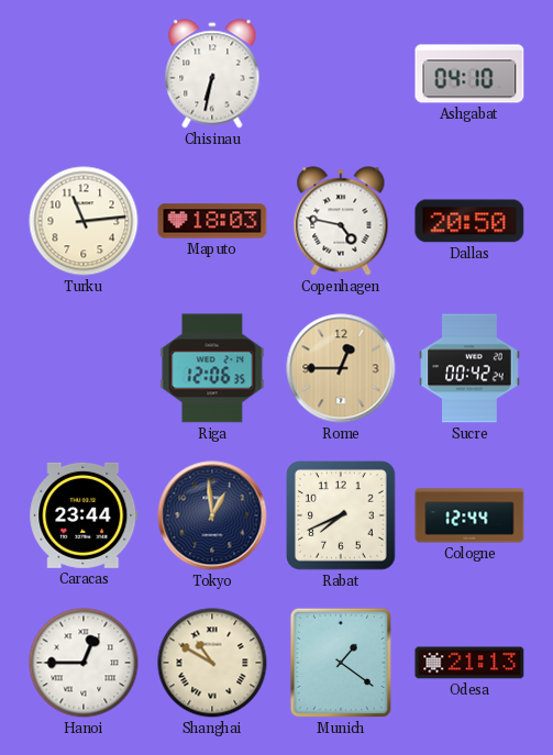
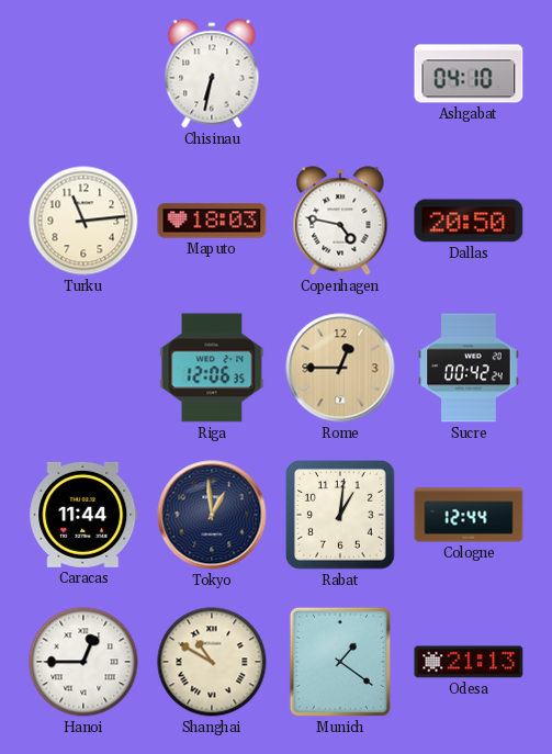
Caracas: 23:44 -> 11:44
Rabat: 7:41 -> 1:01
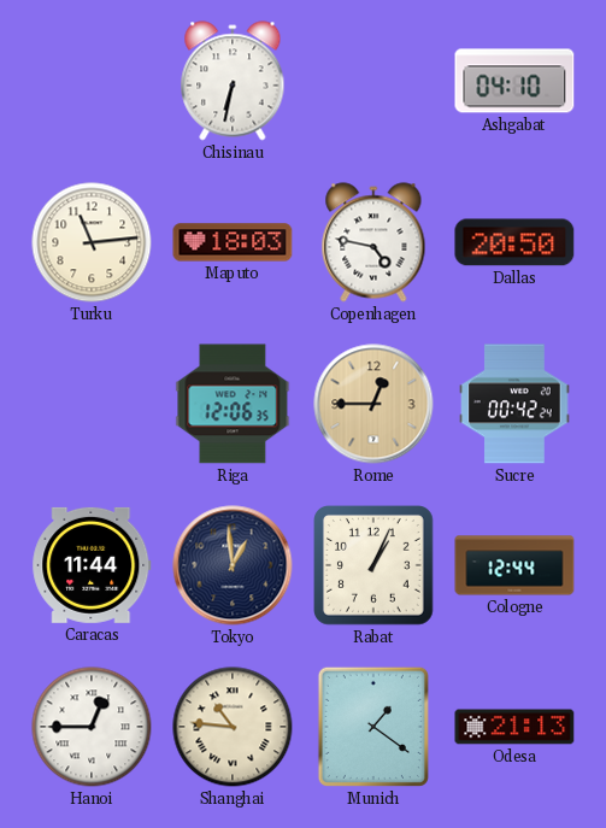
Rabat: 1:01 -> 1:04
Shanghai: 10:50 -> 10:46
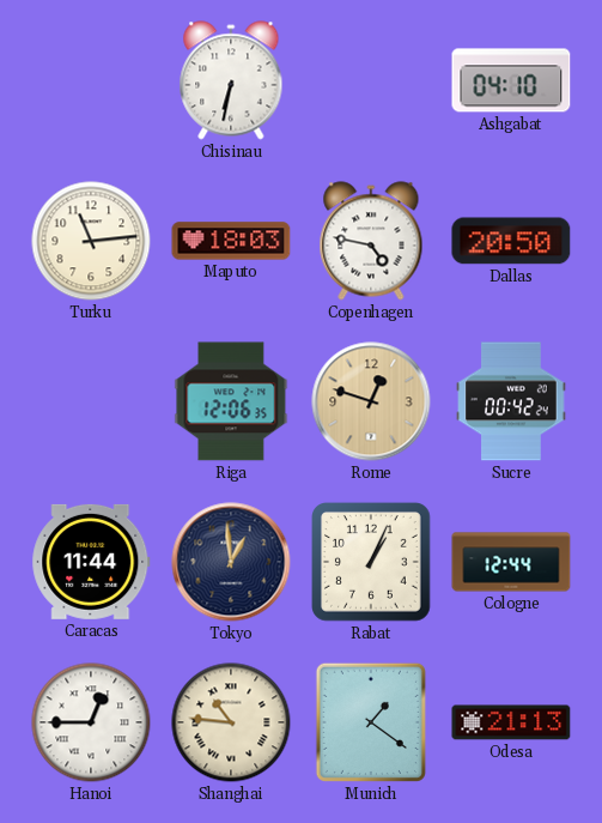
Rome: 12:45 -> 12:48
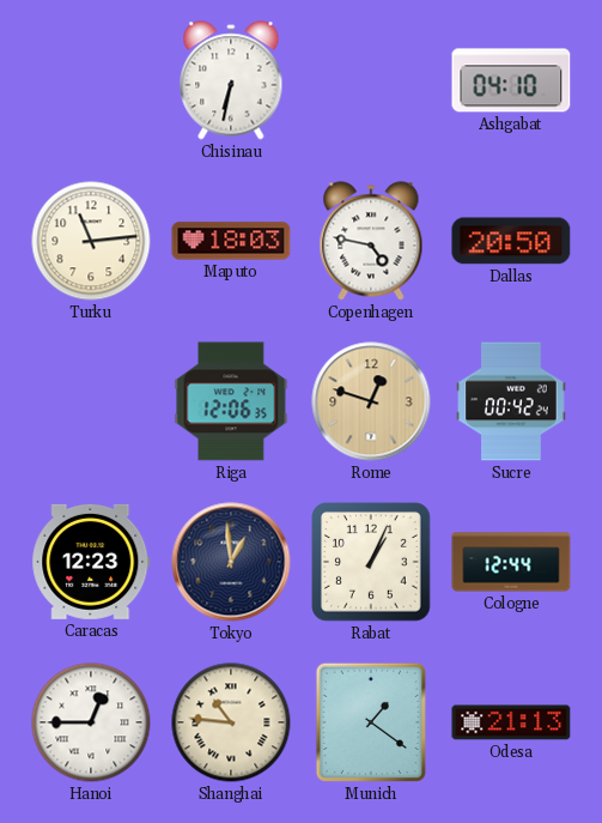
Caracas: 11:44 -> 12:23
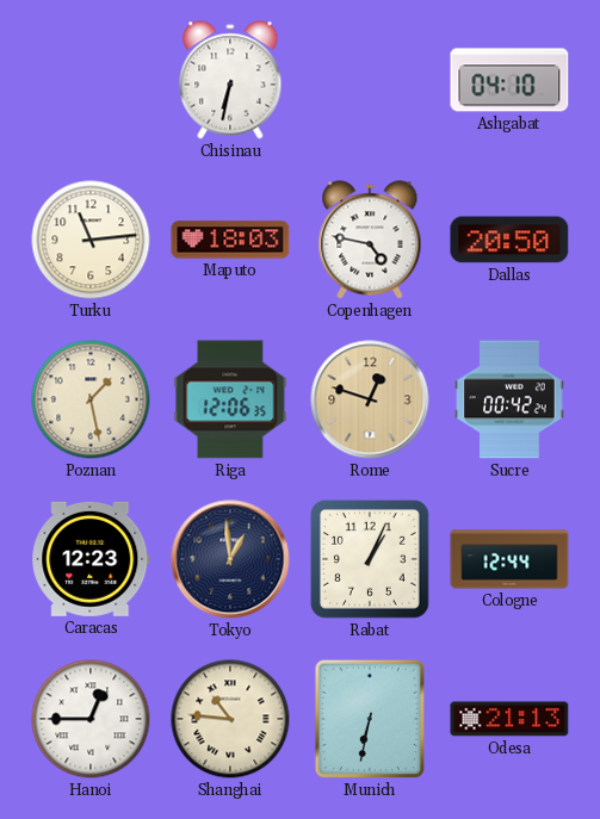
Poznan: none -> 1:28
Munich: 1:21 -> 6:32
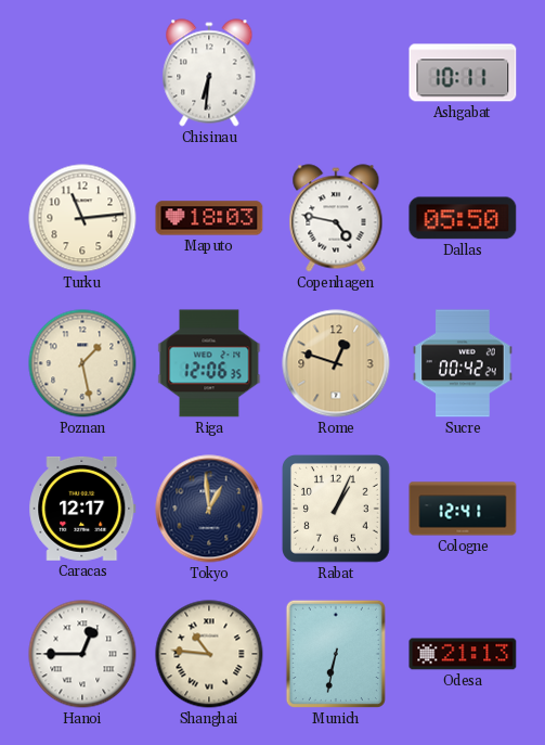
Chisinau: 6:32 -> 6:31
Ashgabat: 04:10 -> 10:11
Dallas: 20:50 -> 05:50
Caracas: 12:23 -> 12:17
Cologne: 12:44 -> 12:41
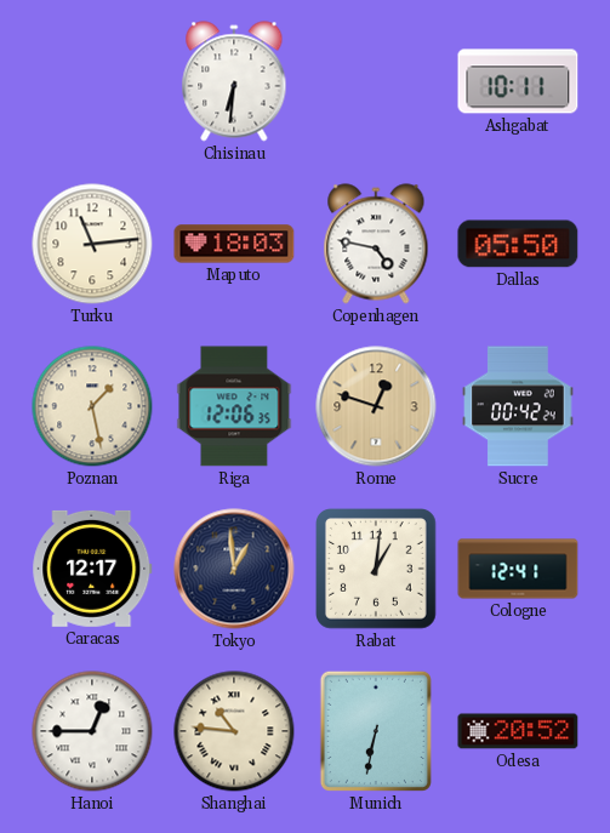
Rabat: 1:04 -> 1:01
Odesa: 21:13 -> 20:52
